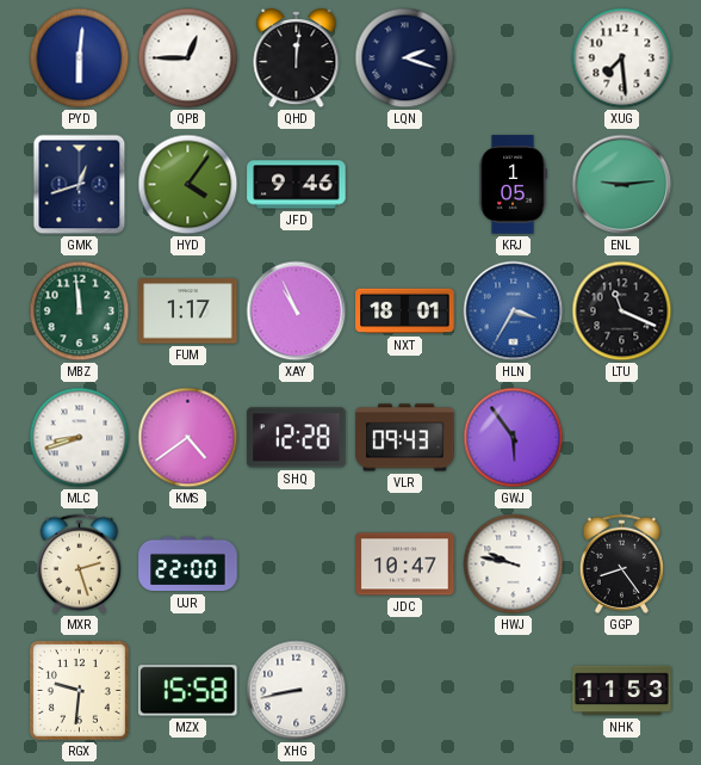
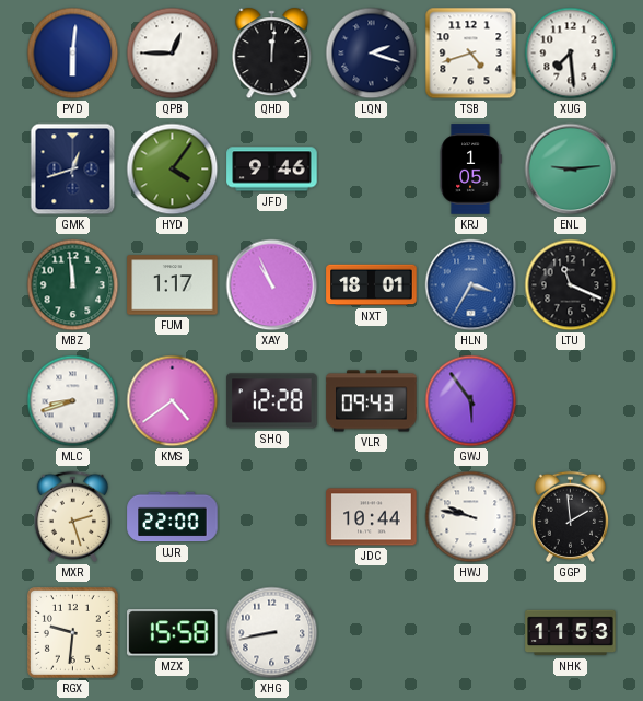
TSB: none -> 4:42
JDC: 10:47 -> 10:44
GGP: 8:24 -> 1:59
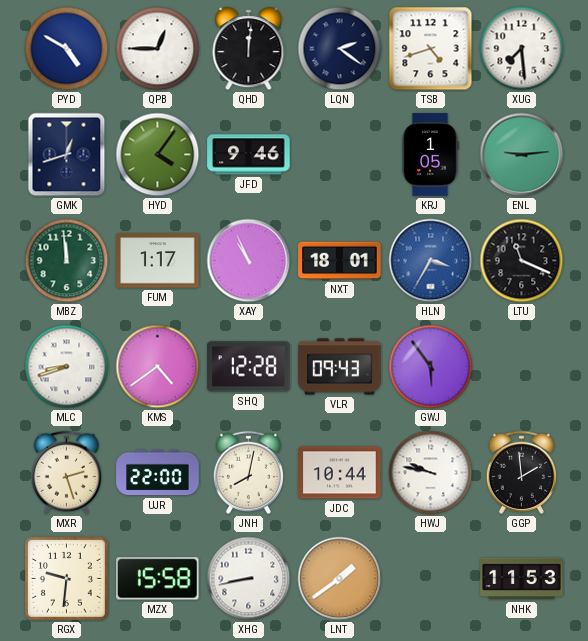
PYD: 6:01 -> 4:50
LQN: 2:18 -> 2:21
JNH: none -> 8:02
LNT: none -> 1:39
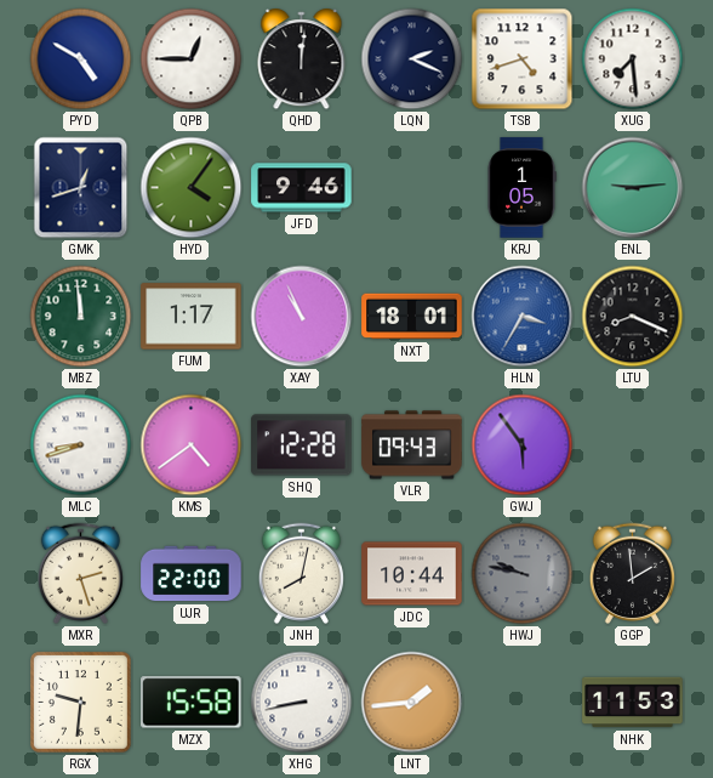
LQN: 2:21 -> 2:19
LTU: 11:19 -> 8:19
HWJ dial: white -> grey
LNT: 1:39 -> 1:44
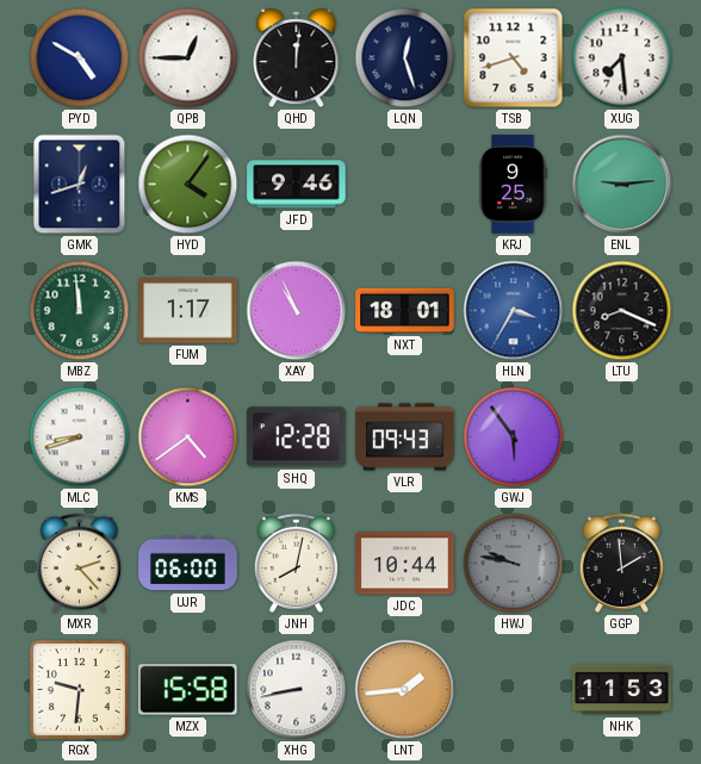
LQN: 2:19 -> 12:27
KRJ: 1:05 -> 9:25
MXR: 2:27 -> 2:23
UJR: 22:00 -> 06:00
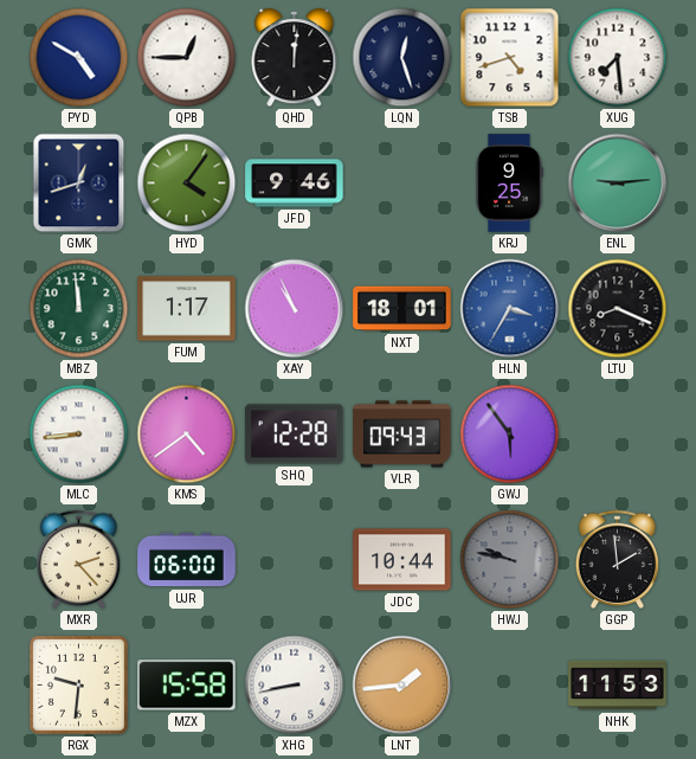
MLC: 8:42 -> 8:44
JNH: 8:02 -> none
